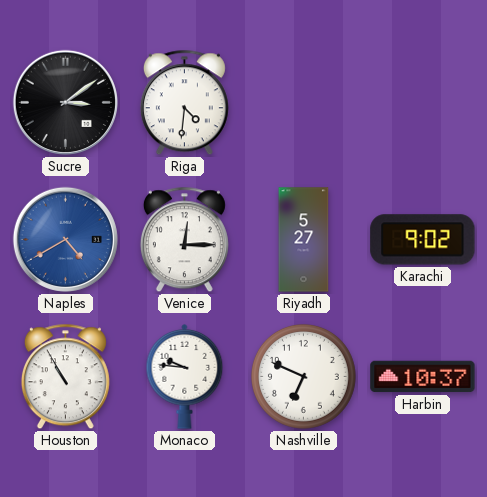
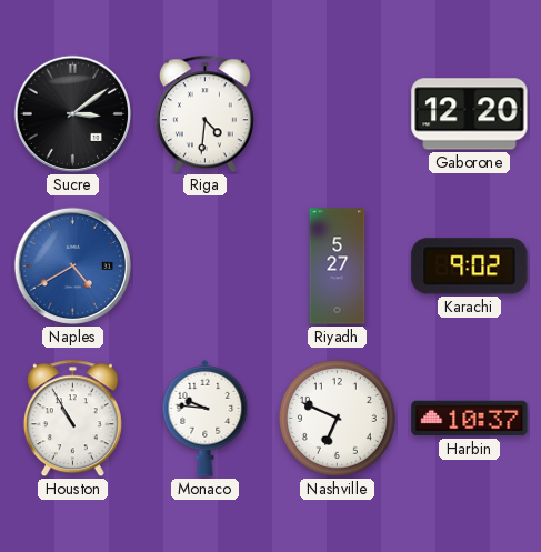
Gaborone: none -> 12:20
Venice: 12:15 -> none
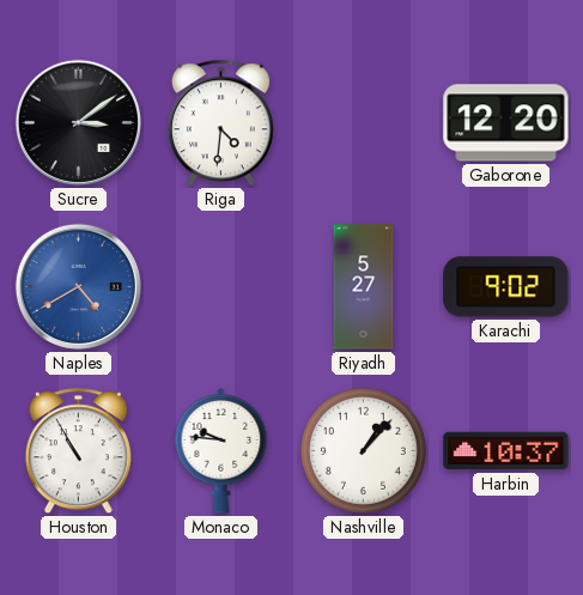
Nashville: 6:49 -> 1:07
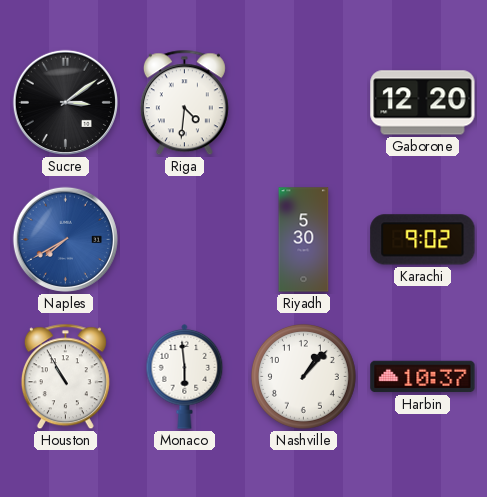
Naples: 4:40 -> 7:40
Riyadh: 5:27 -> 5:30
Monaco: 9:46 -> 5:59
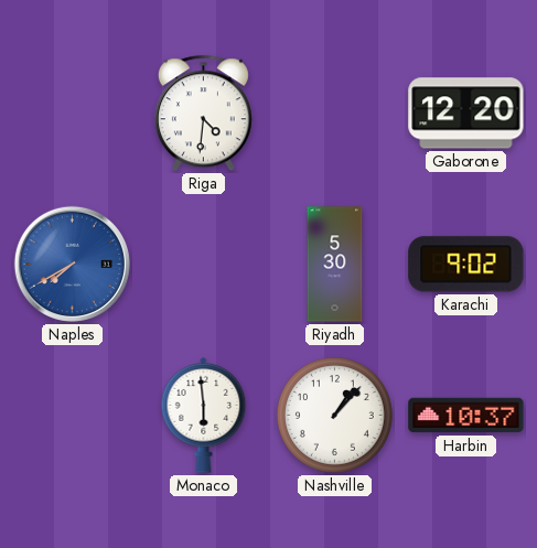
Sucre: 3:09 -> none
Houston: 10:55 -> none
